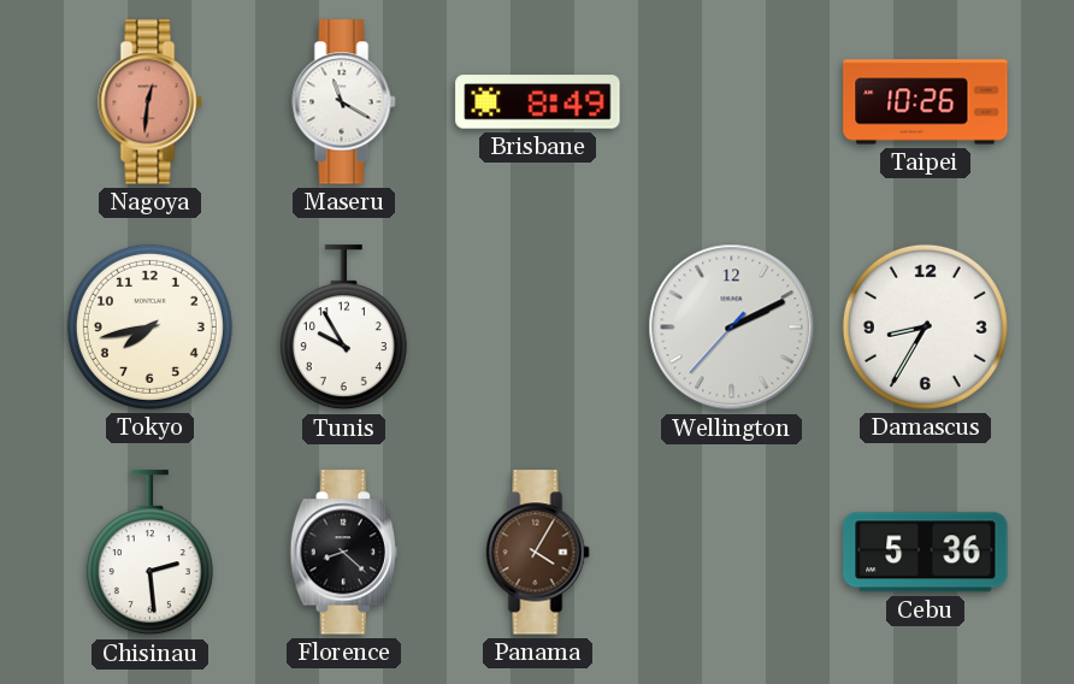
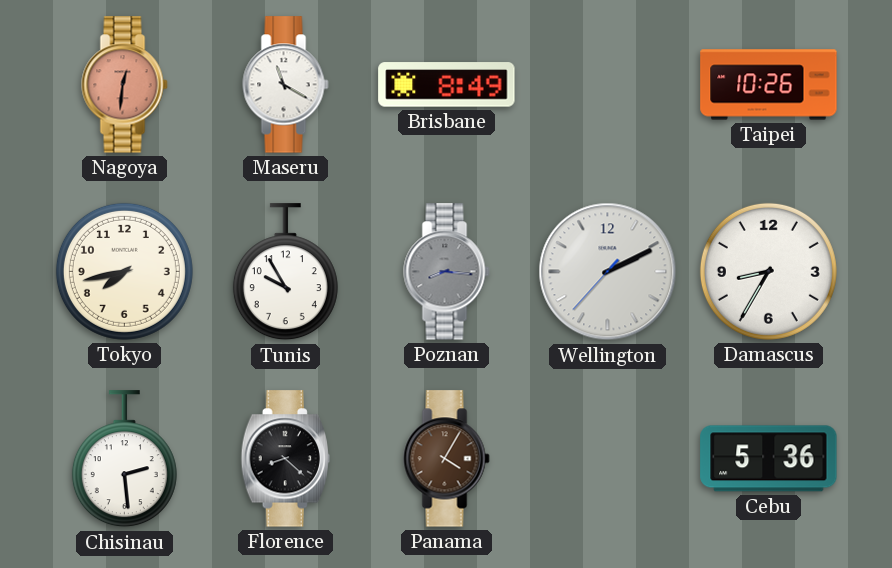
Poznan: none -> 8:16
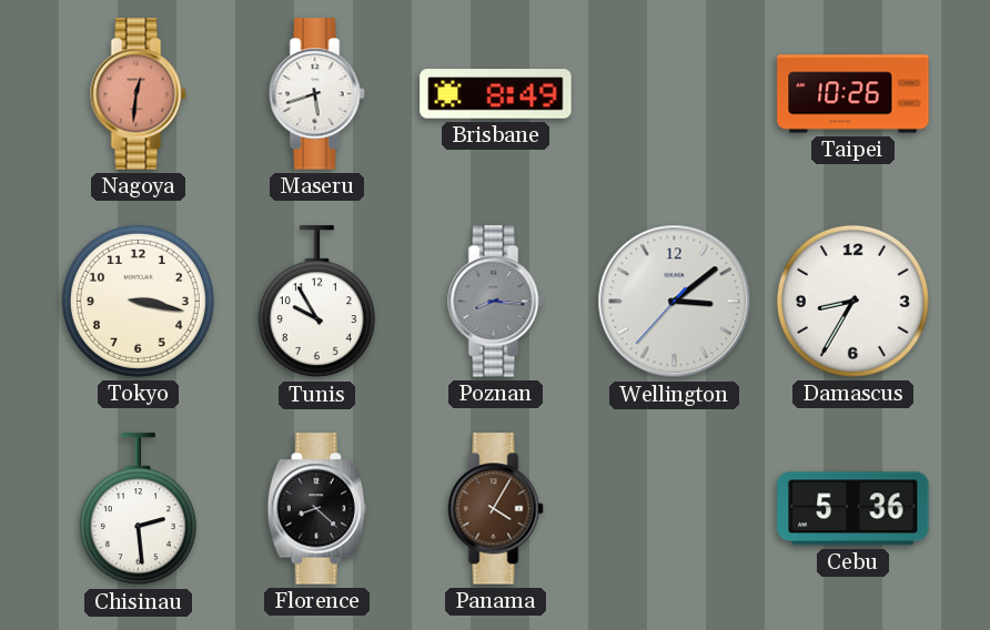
Maseru: 11:20 -> 5:42
Tokyo: 7:43 -> 3:17
Wellington: 2:10 -> 3:08
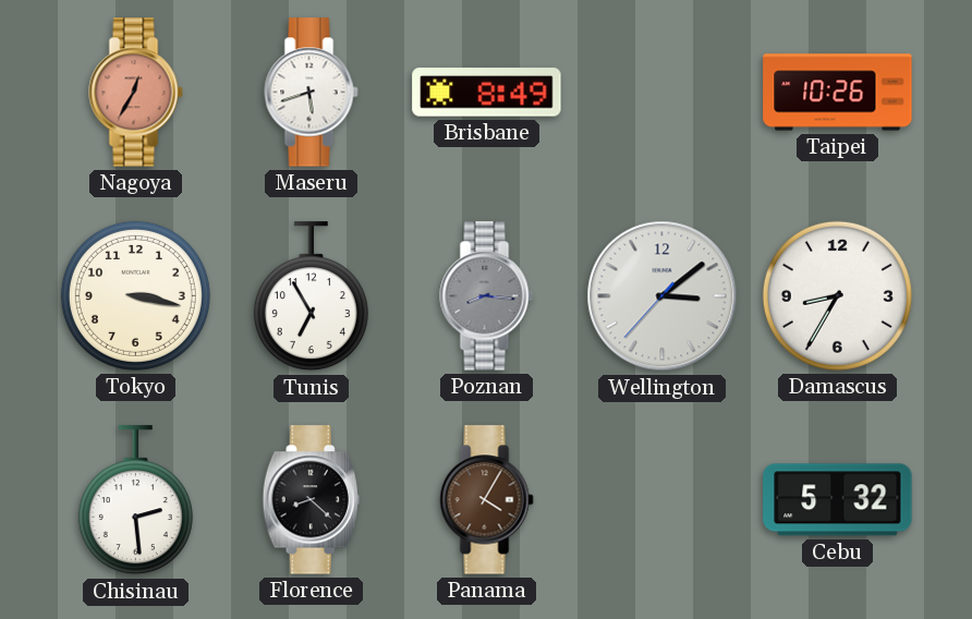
Nagoya: 12:31 -> 12:35
Tunis: 9:55 -> 6:55
Cebu: 5:36 -> 5:32
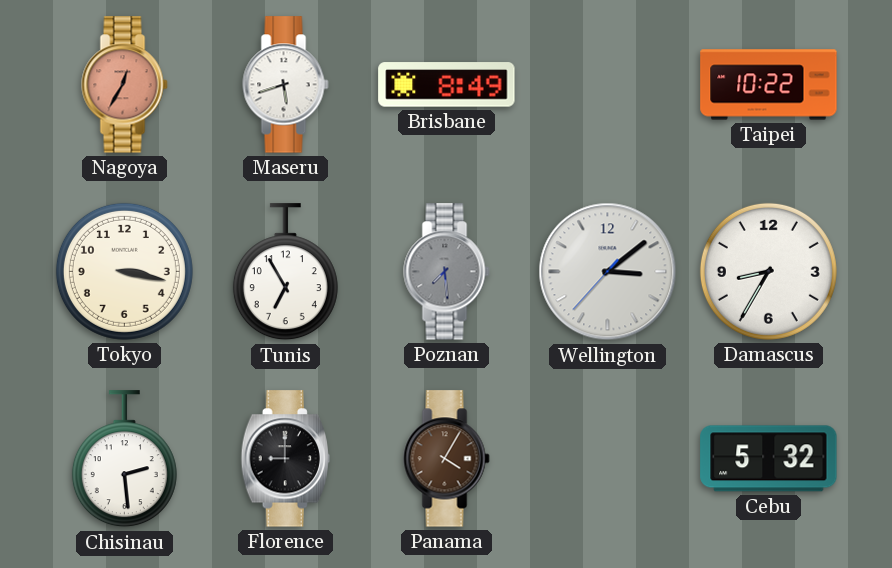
Taipei: 10:26 -> 10:22
Poznan: 8:16 -> 7:29
Florence: 8:22 -> 9:00
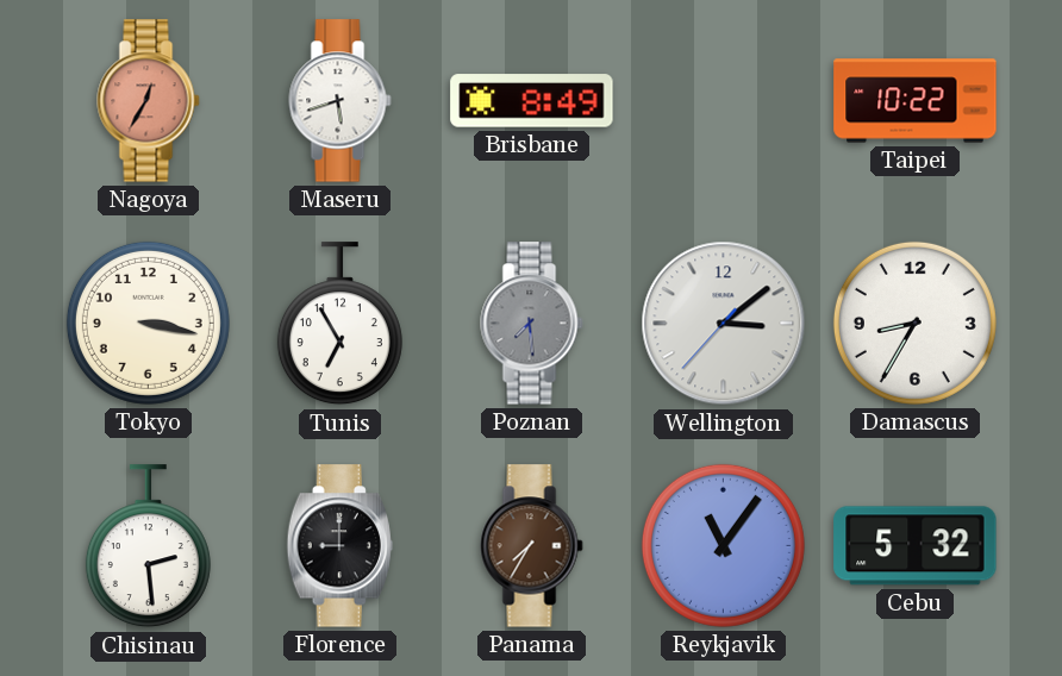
Panama: 4:05 -> 7:35
Reykjavik: none -> 11:06
